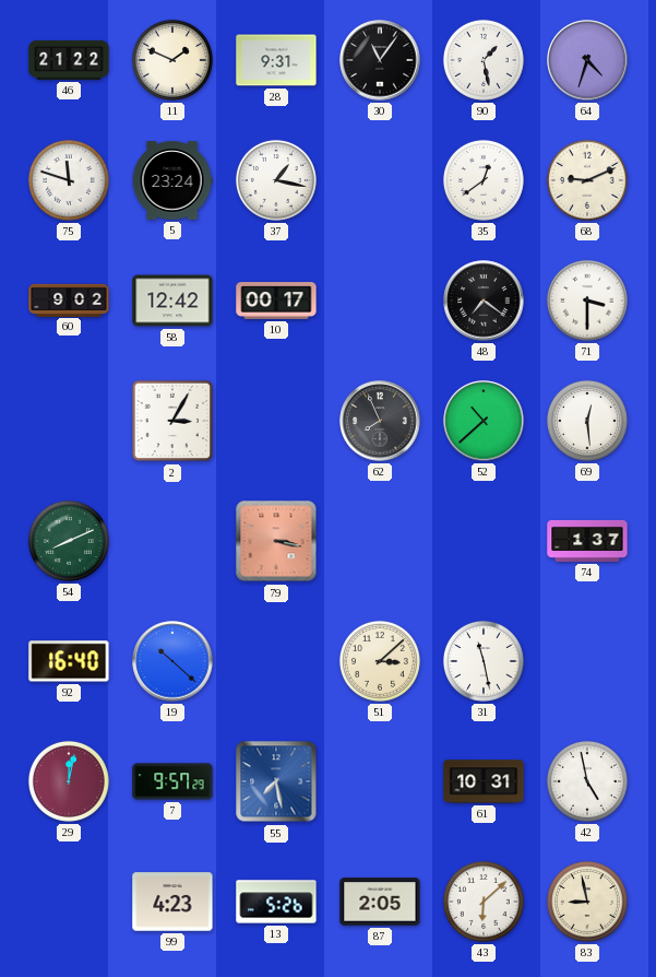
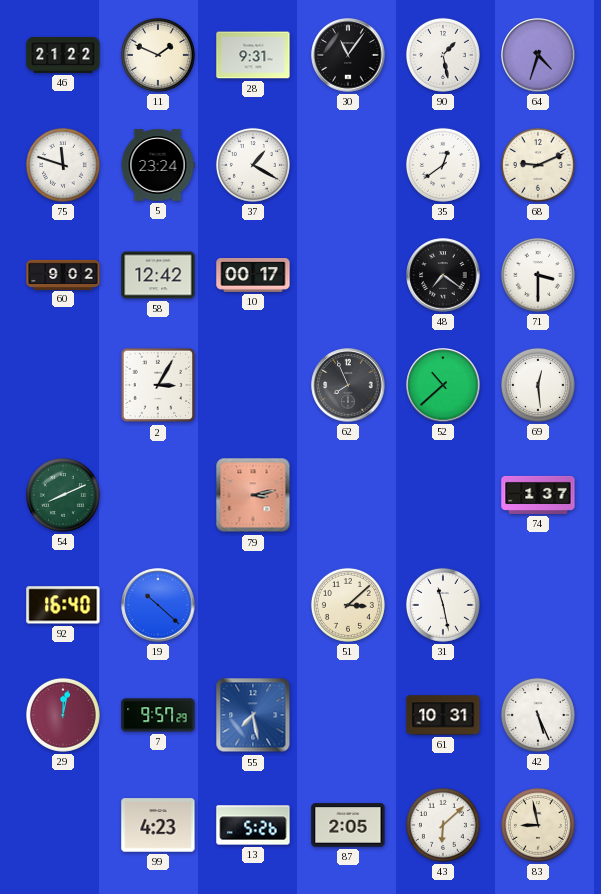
37: 1:17 -> 1:20
79: 3:17 -> 3:13
42: 4:58 -> 5:26
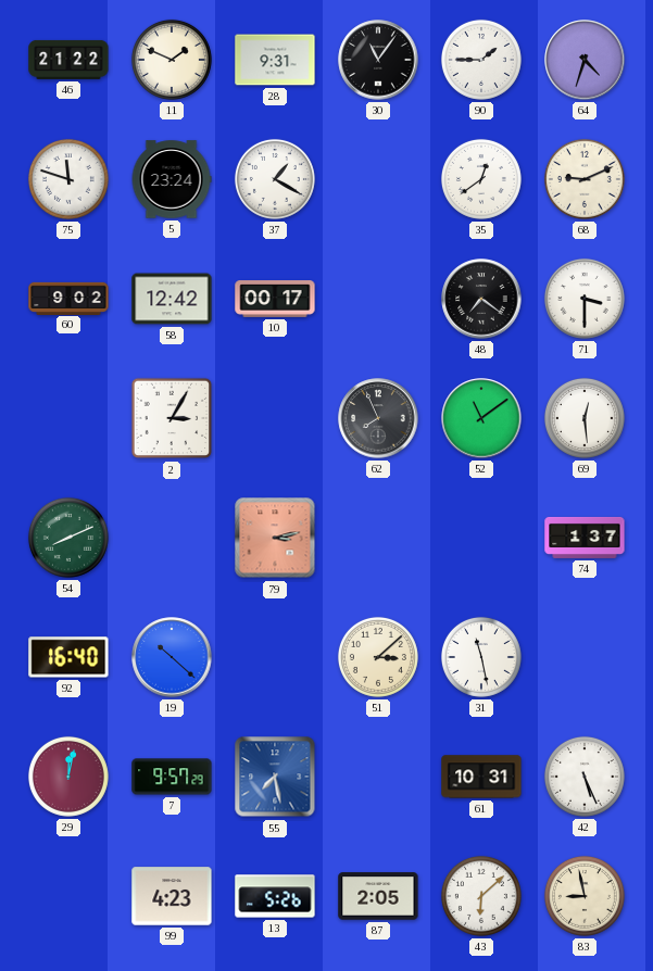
90: 1:28 -> 1:45
52: 10:38 -> 11:09
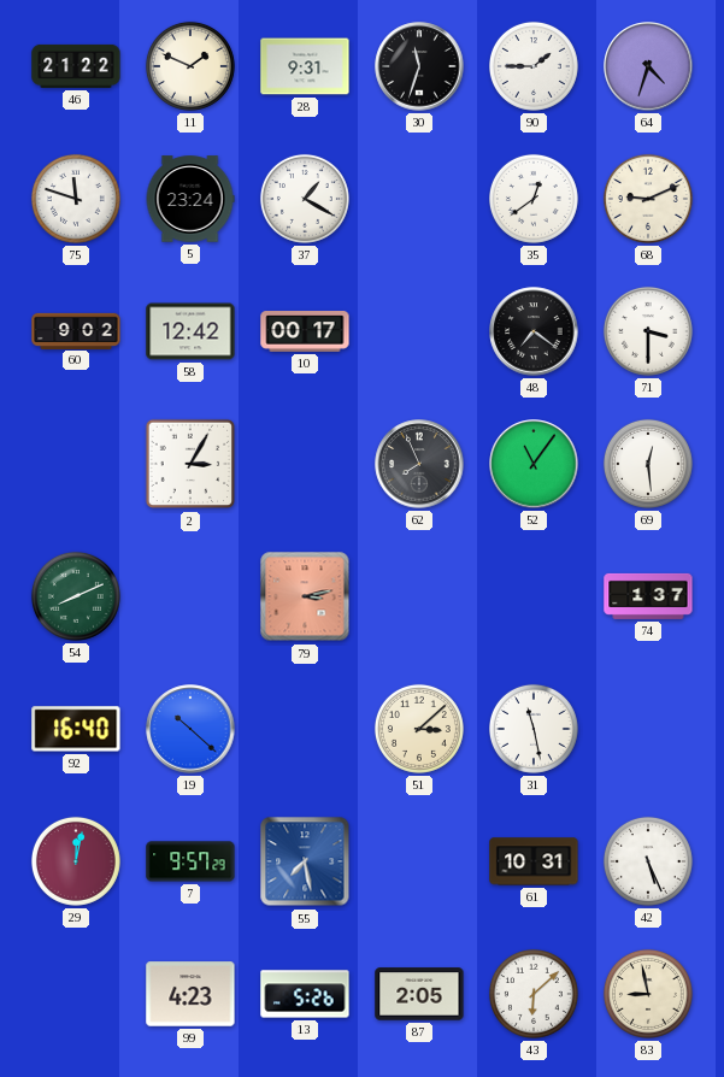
30: 11:06 -> 11:33
52: 11:09 -> 11:06
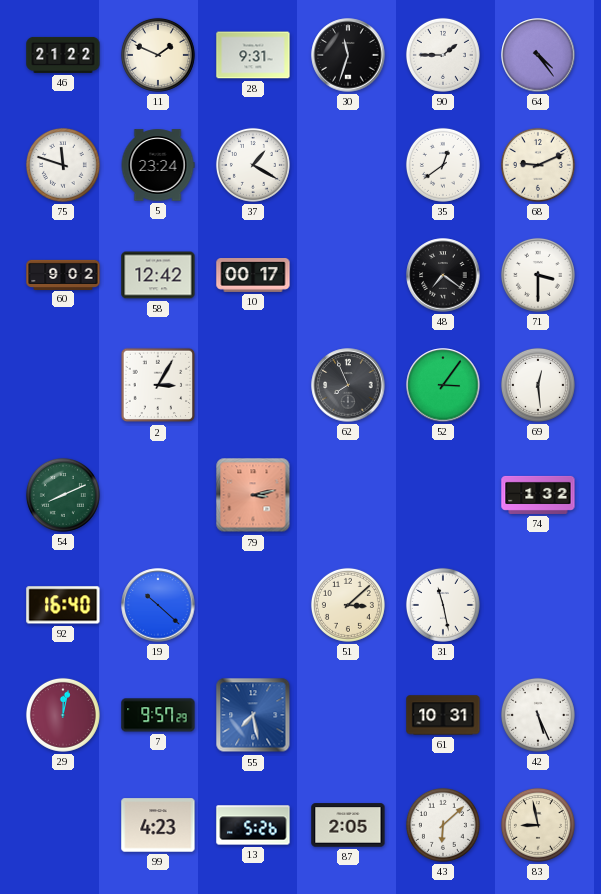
64: 4:33 -> 4:24
52: 11:06 -> 3:06
74: 1:37 -> 1:32
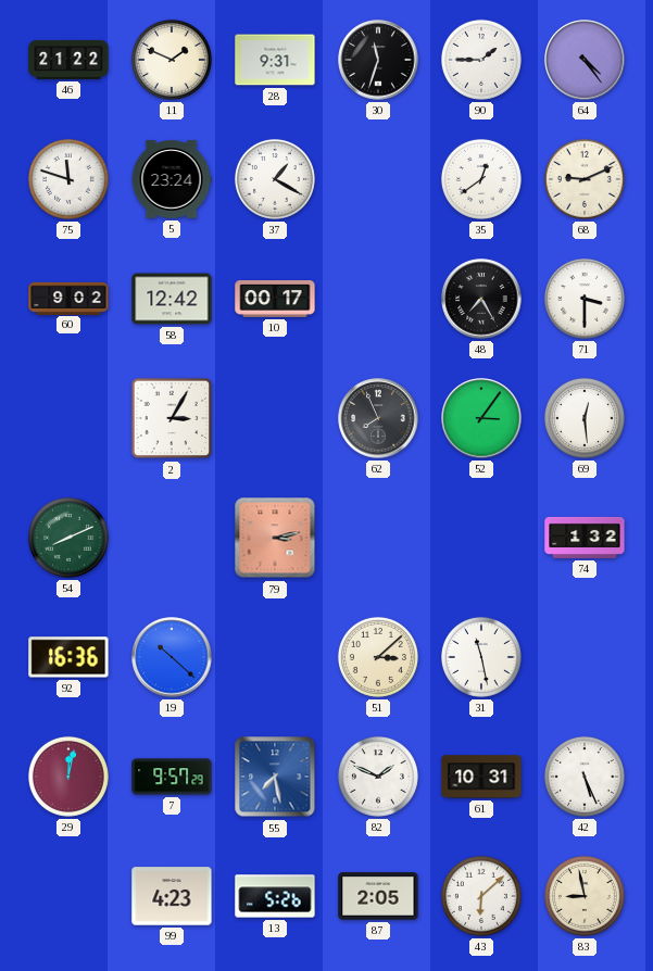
48: 7:21 -> 7:25
92: 16:40 -> 16:36
82: none -> 1:49
